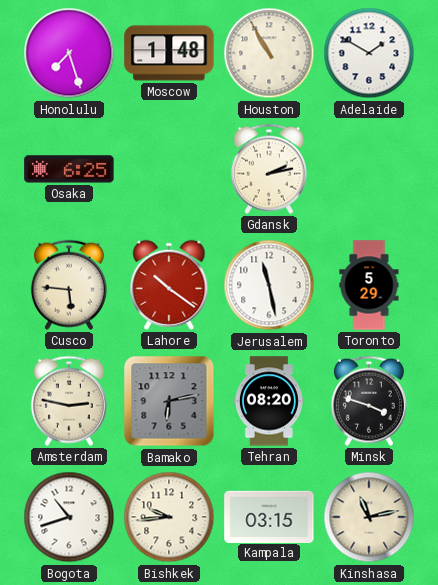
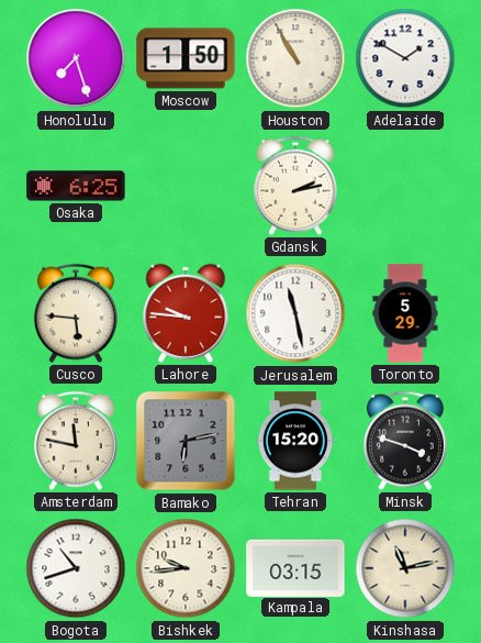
Moscow: 1:48 -> 1:50
Lahore: 10:21 -> 9:46
Amsterdam: 2:47 -> 11:47
Tehran: 08:20 -> 15:20
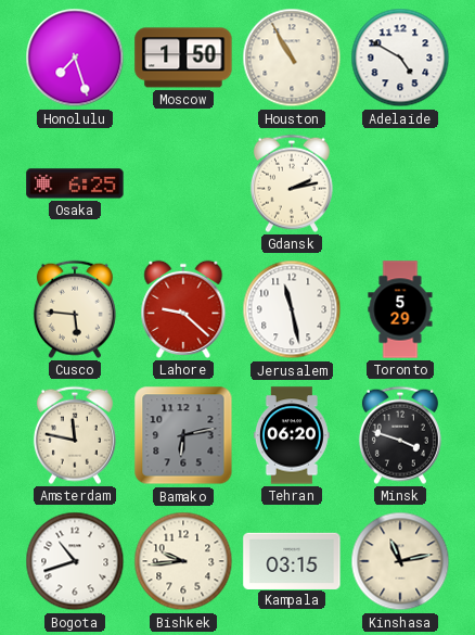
Adelaide: 1:50 -> 4:50
Lahore: 9:46 -> 9:22
Tehran: 15:20 -> 06:20
